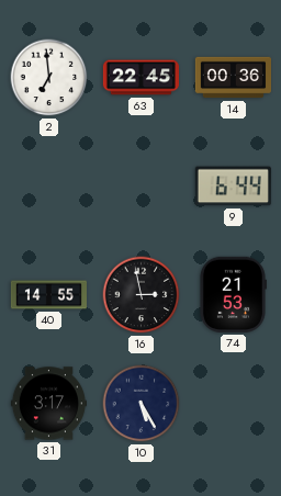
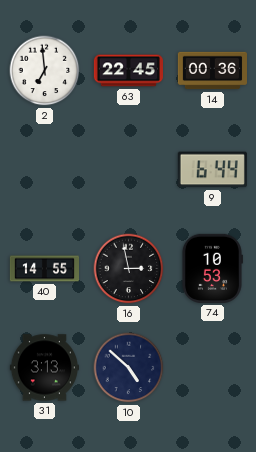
74: 21:53 -> 10:53
31: 3:17 -> 3:13
10: 5:25 -> 4:52
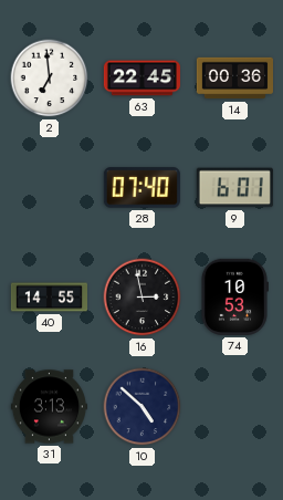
28: none -> 07:40
9: 6:44 -> 6:01
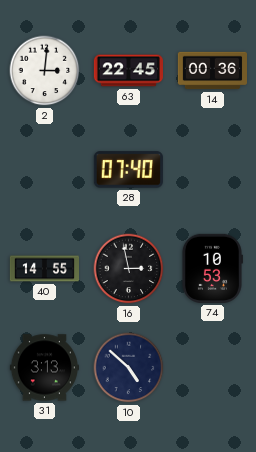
2: 6:59 -> 3:01
9: 6:01 -> none
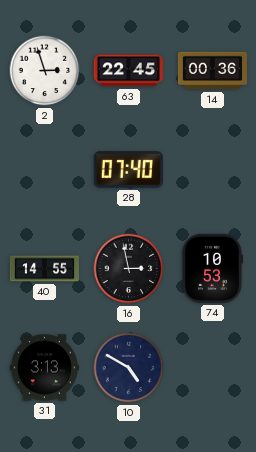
2: 3:01 -> 2:57
10: 4:52 -> 4:50
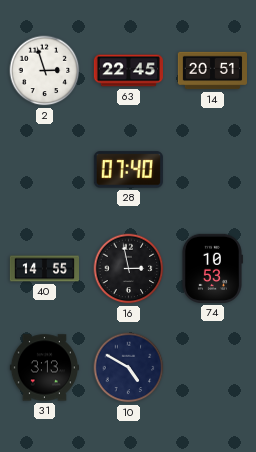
14: 00:36 -> 20:51
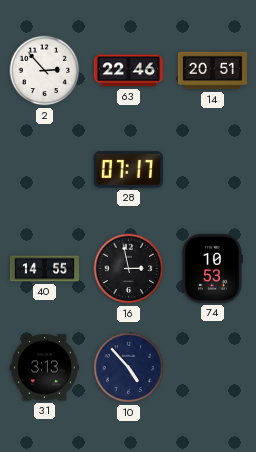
2: 2:57 -> 2:53
63: 22:45 -> 22:46
28: 07:40 -> 07:17
10: 4:50 -> 4:53
